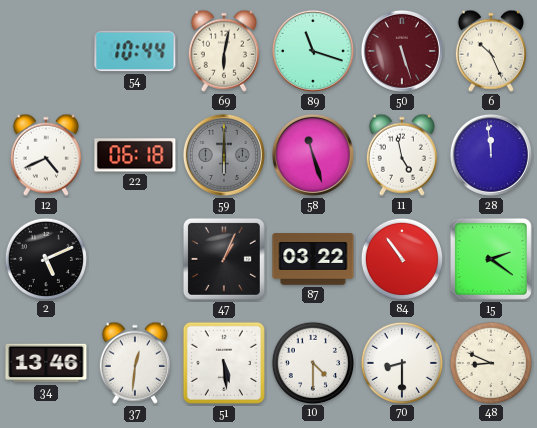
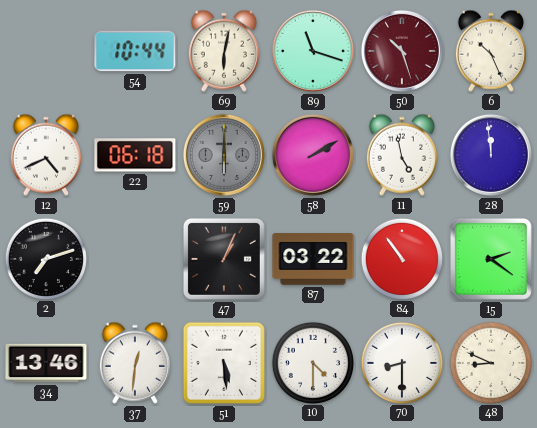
50: 5:27 -> 10:27
58: 11:27 -> 2:10
2: 5:11 -> 7:12
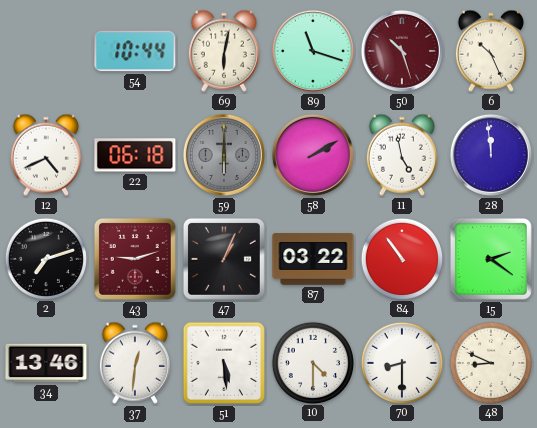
43: none -> 9:12
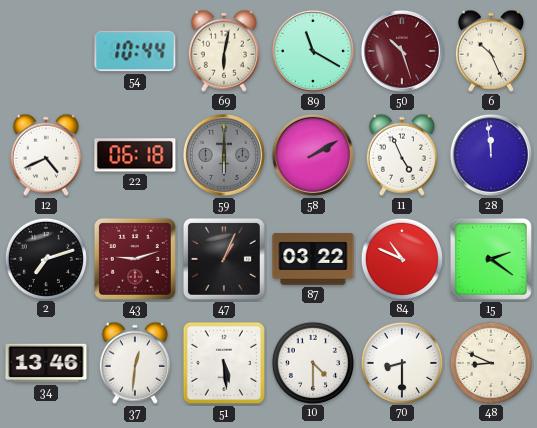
89: 11:18 -> 11:20
11: 4:58 -> 4:56
84: 10:54 -> 10:49
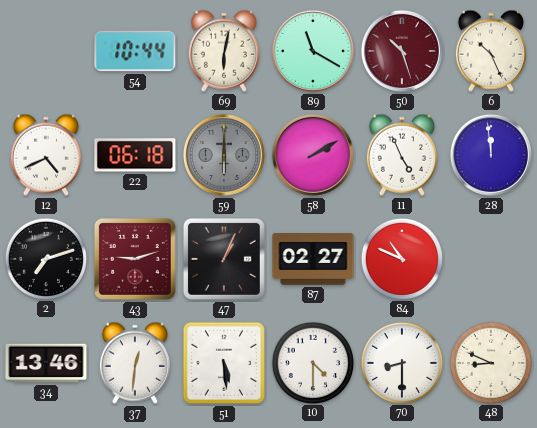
87: 03:22 -> 02:27
15: 2:21 -> none
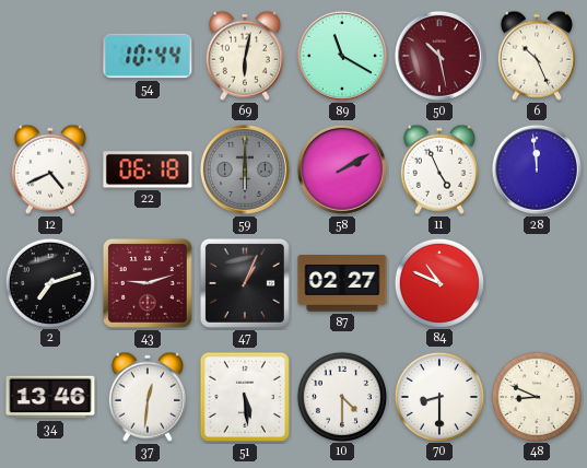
50: 10:27 -> 10:28
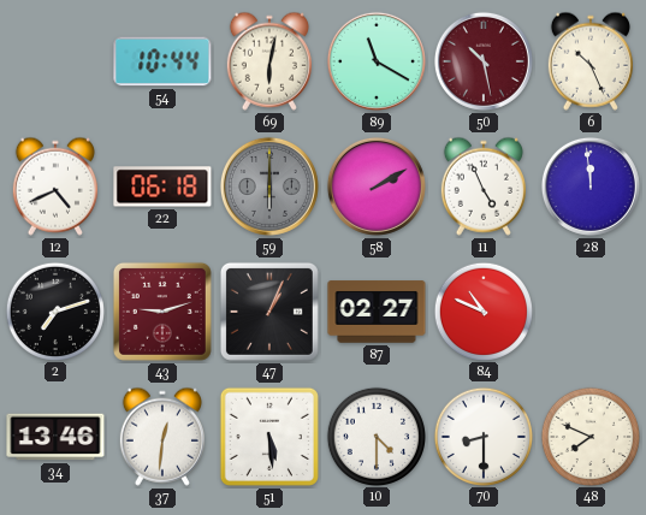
48: 8:49 -> 7:49
